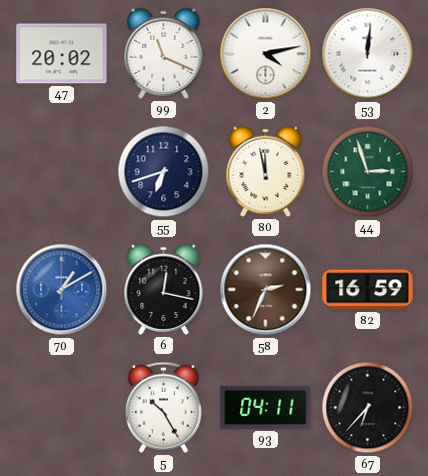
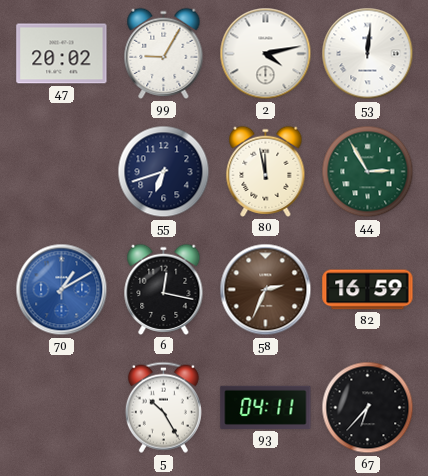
99: 11:19 -> 9:05
44: 2:57 -> 2:55
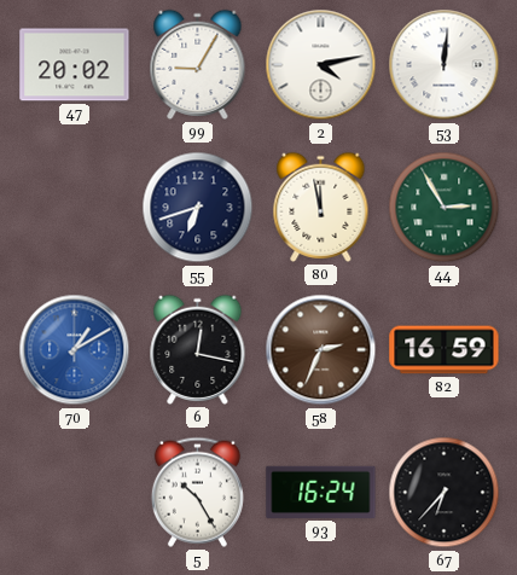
93: 04:11 -> 16:24
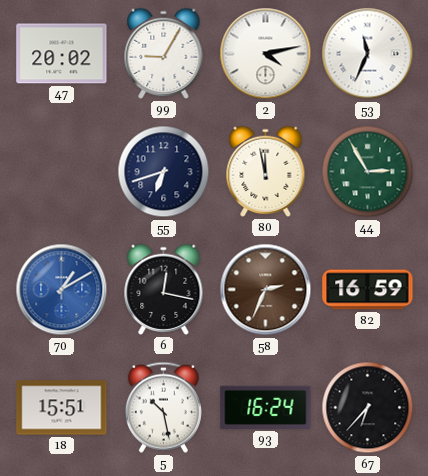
53: 12:01 -> 11:34
18: none -> 15:51
5: 10:25 -> 10:28
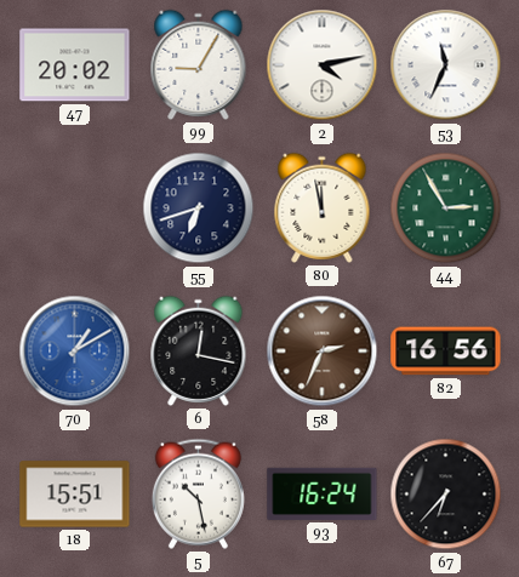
82: 16:59 -> 16:56
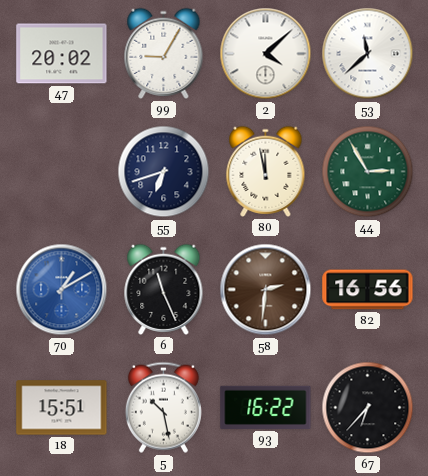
2: 4:13 -> 4:08
53: 11:34 -> 11:38
6: 12:17 -> 11:26
58: 2:34 -> 2:31
93: 16:24 -> 16:22
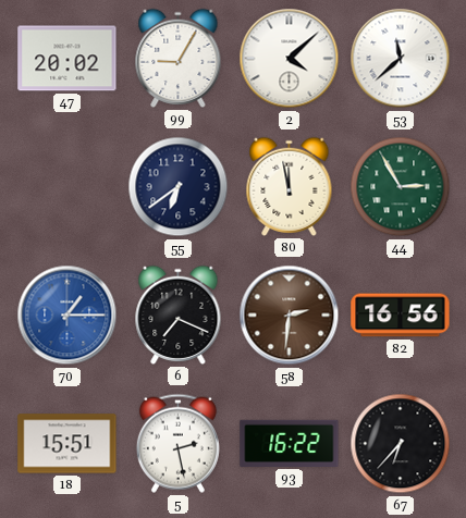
55: 6:42 -> 6:39
70: 1:10 -> 1:15
6: 11:26 -> 7:19
5: 10:28 -> 2:28
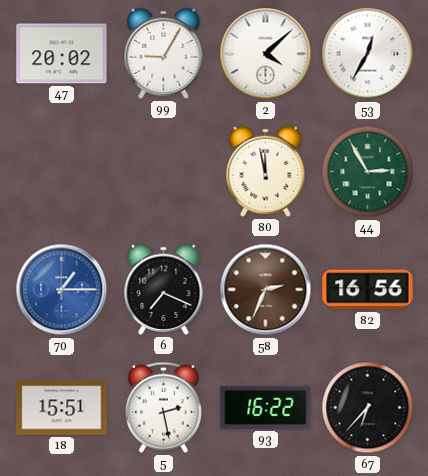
53: 11:38 -> 12:35
55: 6:39 -> none
58: 2:31 -> 2:34
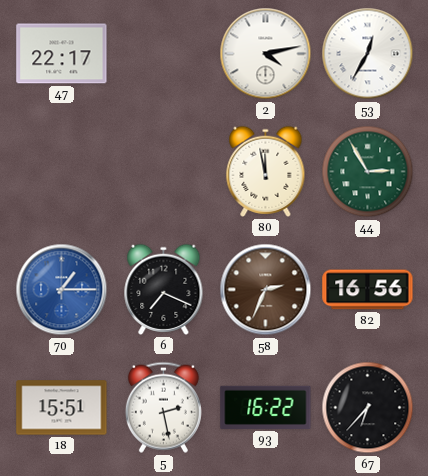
47: 20:02 -> 22:17
99: 9:05 -> none
2: 4:08 -> 4:13
